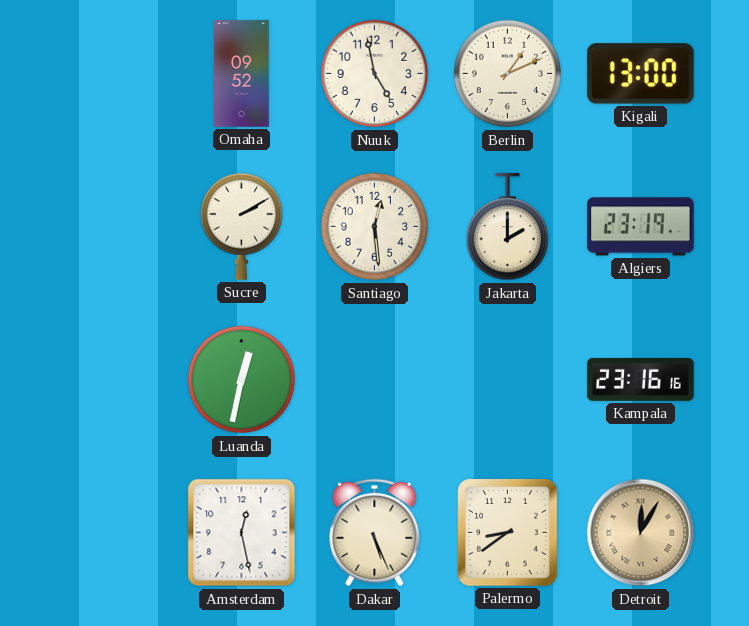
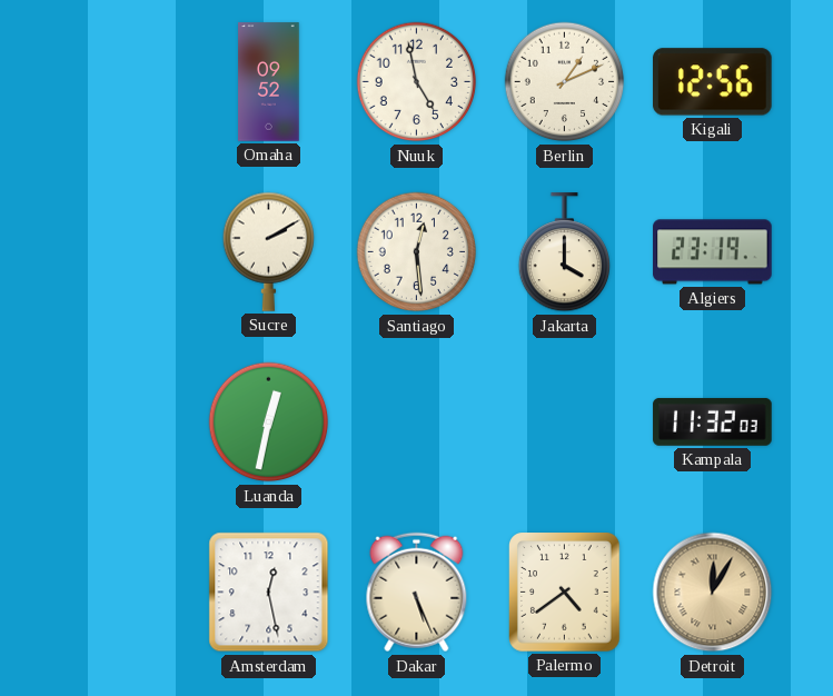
Kigali: 13:00 -> 12:56
Jakarta: 2:00 -> 4:00
Kampala: 23:16 -> 11:32
Palermo: 8:39 -> 4:39
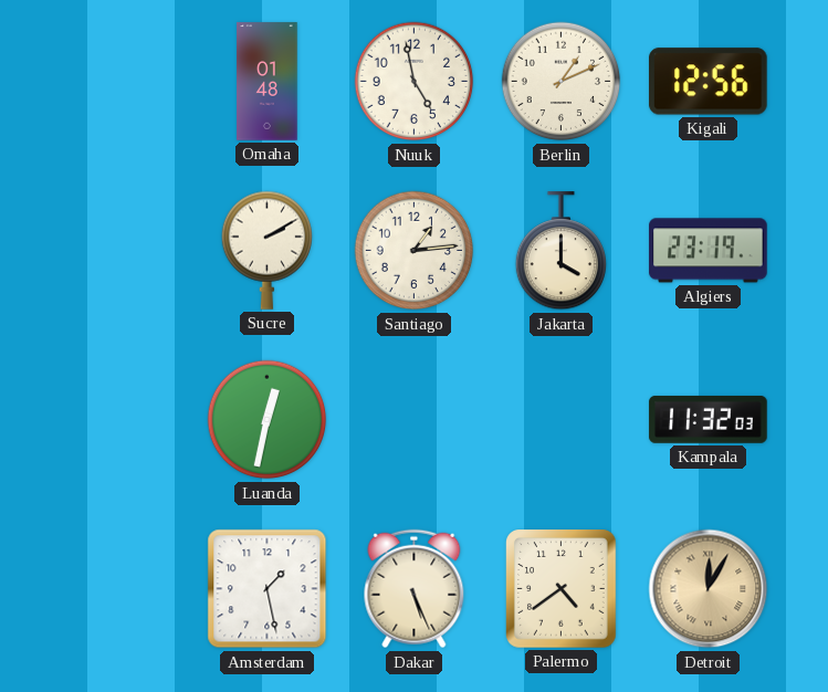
Omaha: 09:52 -> 01:48
Santiago: 12:29 -> 1:14
Amsterdam: 12:28 -> 1:28
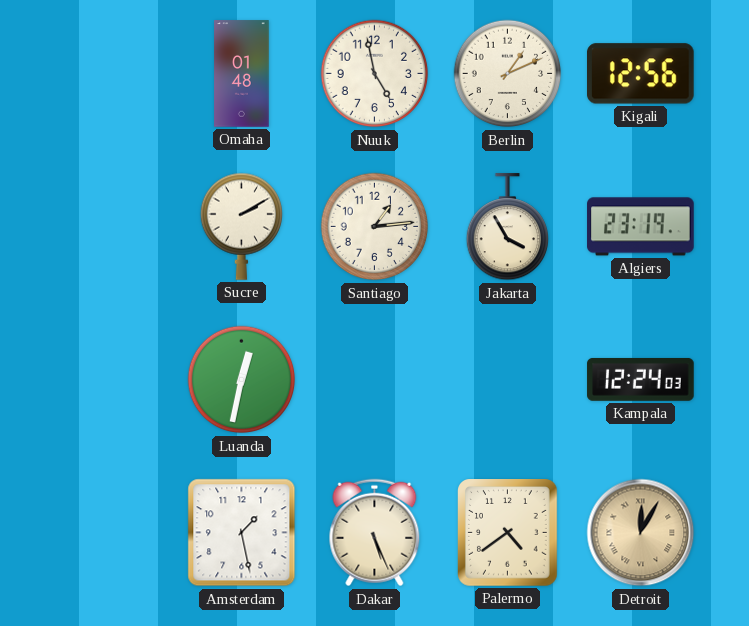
Jakarta: 4:00 -> 3:55
Kampala: 11:32 -> 12:24
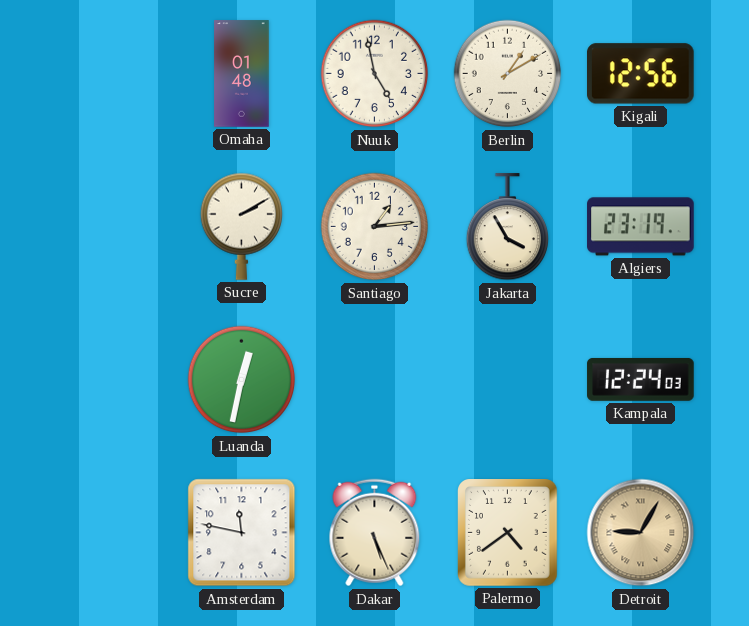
Berlin: 1:11 -> 1:10
Amsterdam: 1:28 -> 11:47
Detroit: 12:05 -> 9:05
